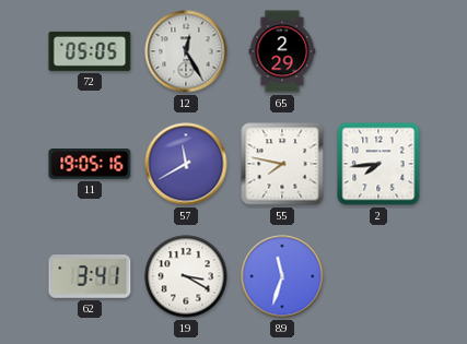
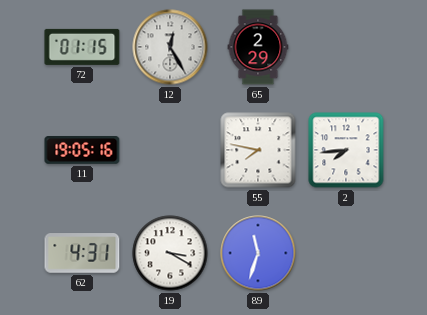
72: 05:05 -> 01:15
57: 11:40 -> none
62: 3:41 -> 4:31
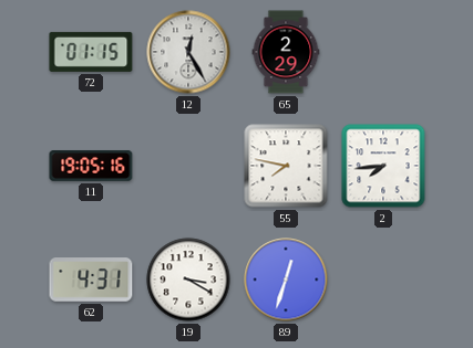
89: 11:33 -> 12:33
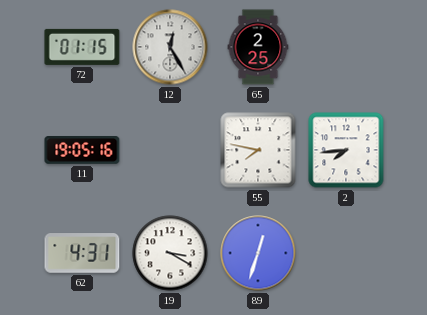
65: 2:29 -> 2:25
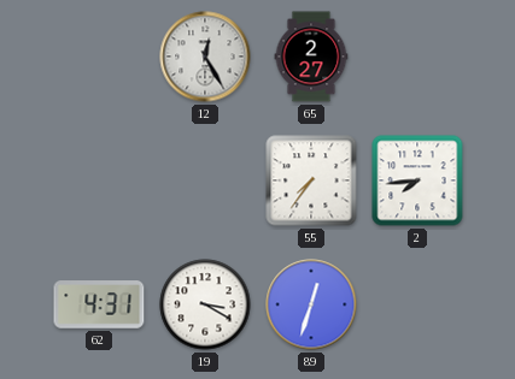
72: 01:15 -> none
65: 2:25 -> 2:27
11: 19:05 -> none
55: 7:47 -> 7:36
